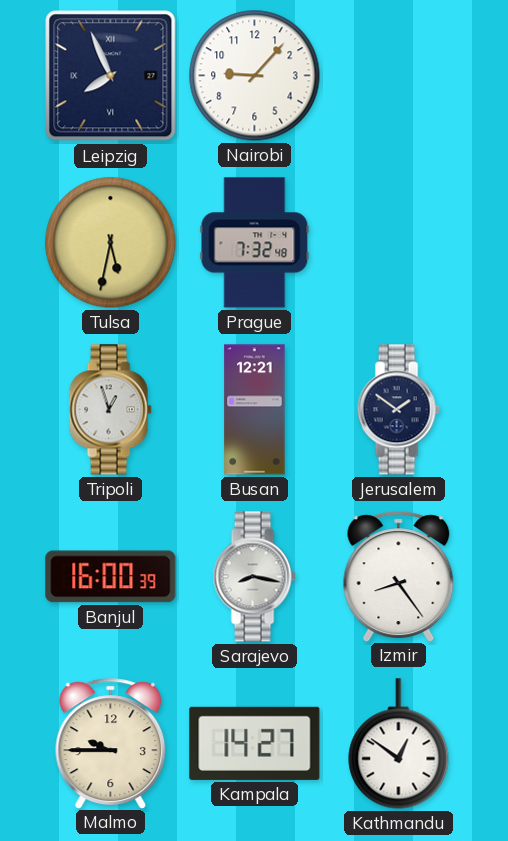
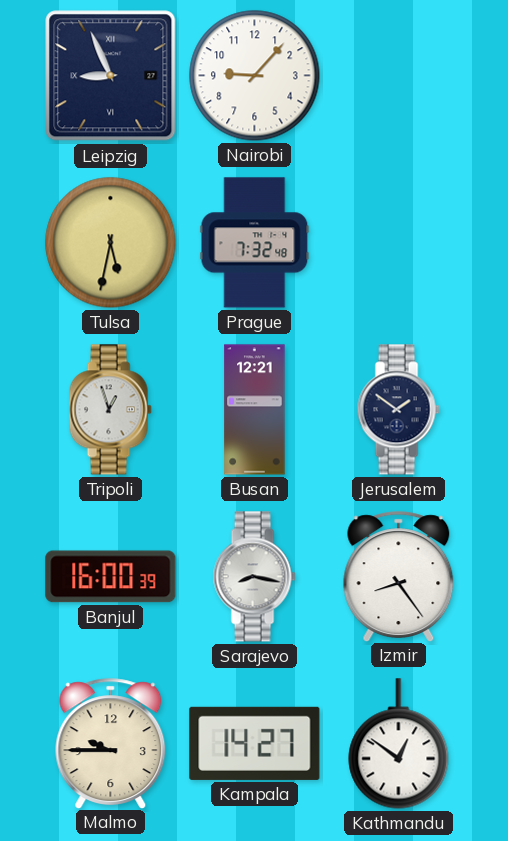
Leipzig: 7:56 -> 8:56
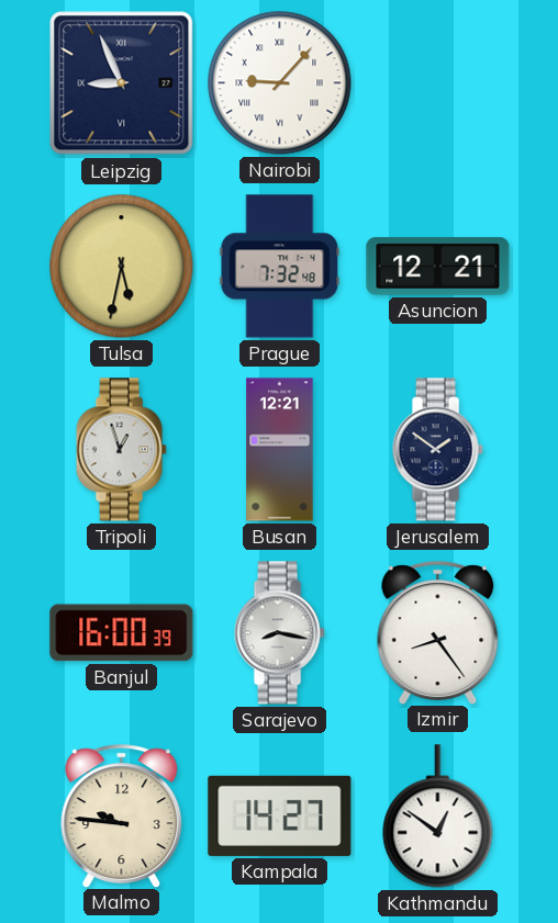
Nairobi numerals: Arabic -> Roman
Asuncion: none -> 12:21
Malmo: 9:45 -> 9:46
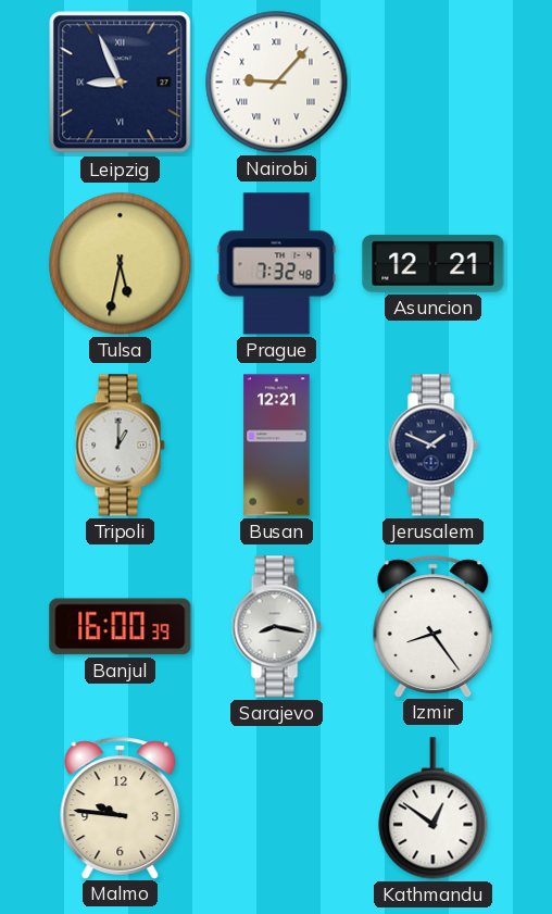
Tripoli: 12:57 -> 1:00
Jerusalem: 1:51 -> 1:49
Kampala: 14:27 -> none
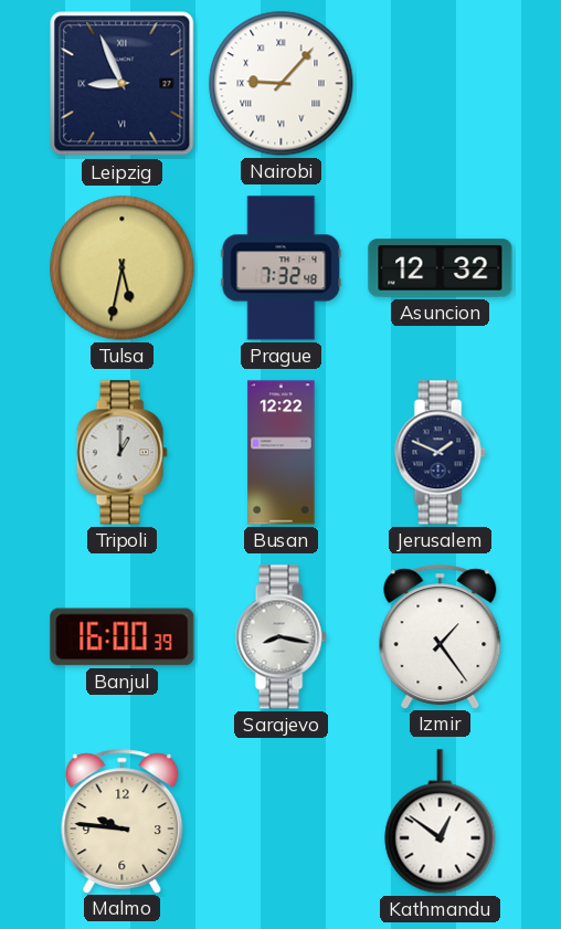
Asuncion: 12:21 -> 12:32
Busan: 12:21 -> 12:22
Izmir: 8:24 -> 1:24
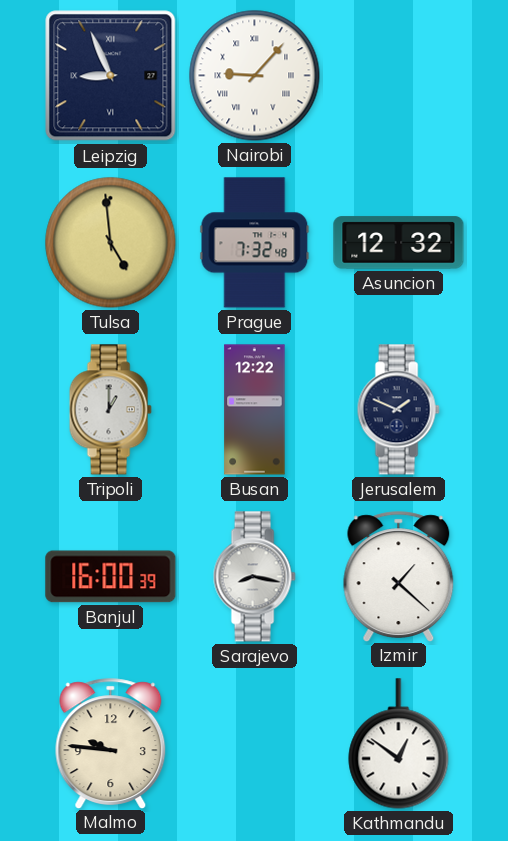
Tulsa: 5:32 -> 4:59
Izmir: 1:24 -> 1:22
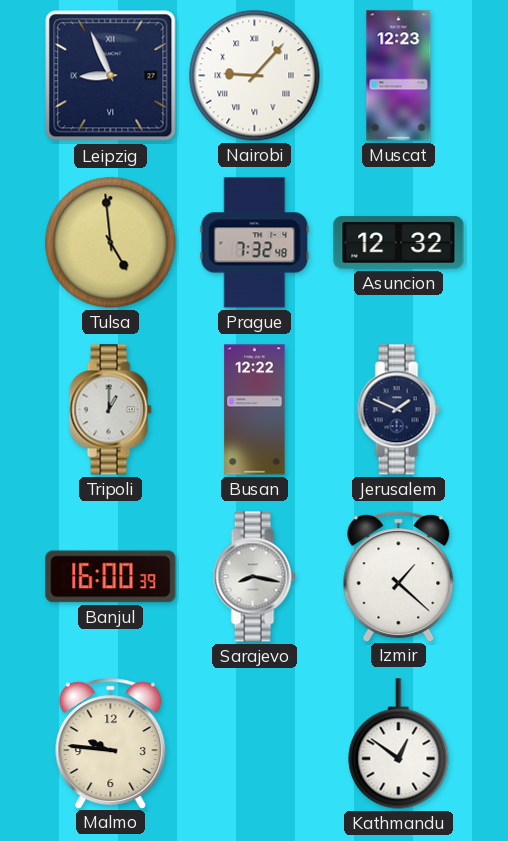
Muscat: none -> 12:23
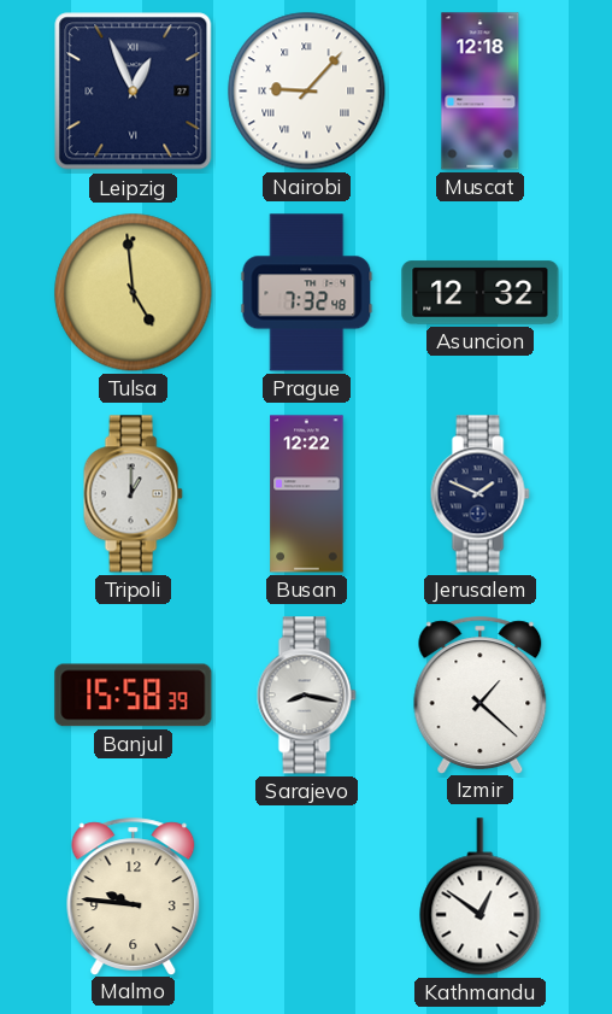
Leipzig: 8:56 -> 12:56
Muscat: 12:23 -> 12:18
Banjul: 16:00 -> 15:58
